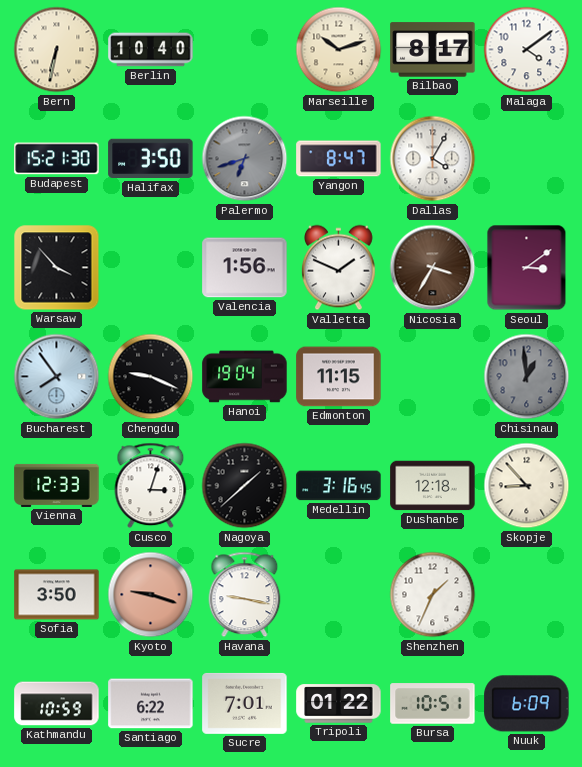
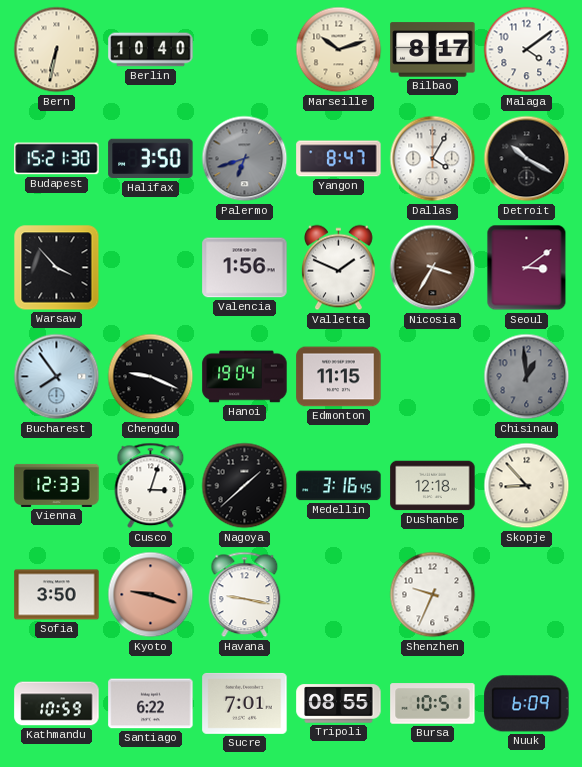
Detroit: none -> 10:20
Shenzhen: 1:34 -> 9:34
Tripoli: 01:22 -> 08:55
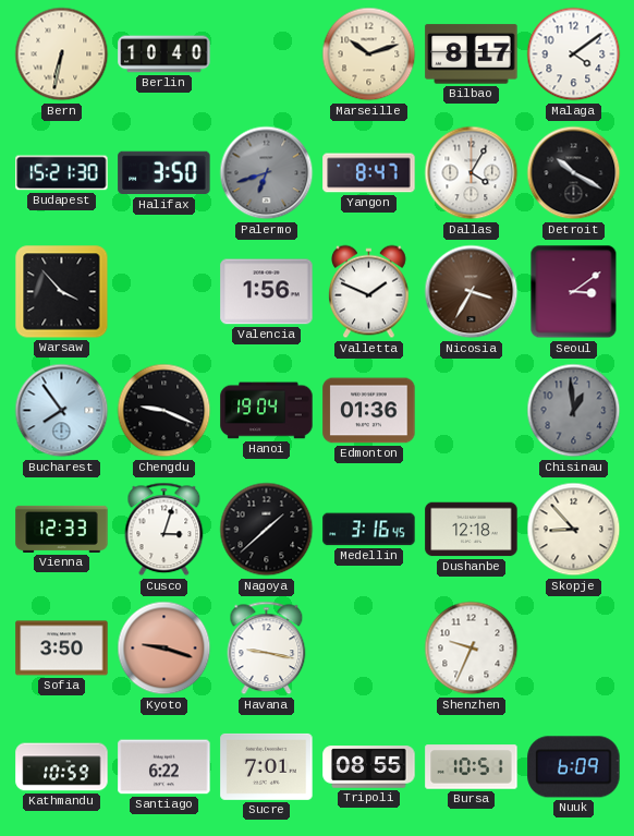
Edmonton: 11:15 -> 01:36
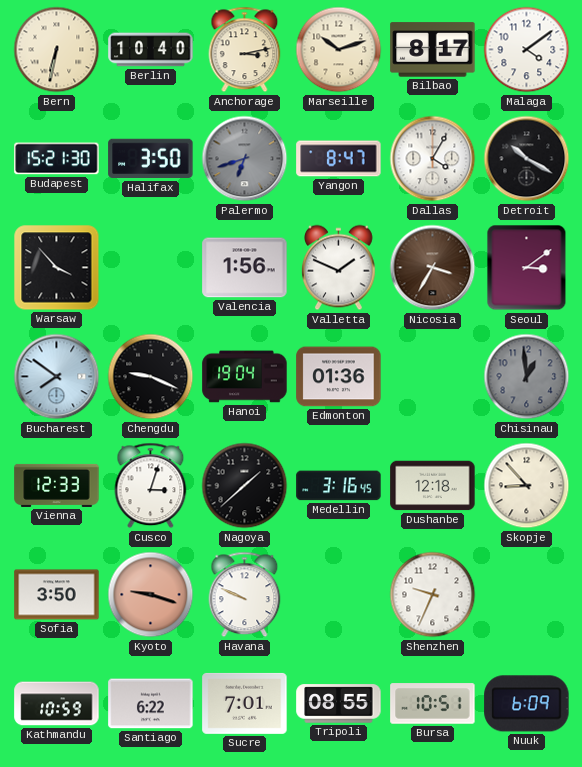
Anchorage: none -> 3:13
Bucharest: 7:54 -> 7:51
Havana: 9:17 -> 9:49
